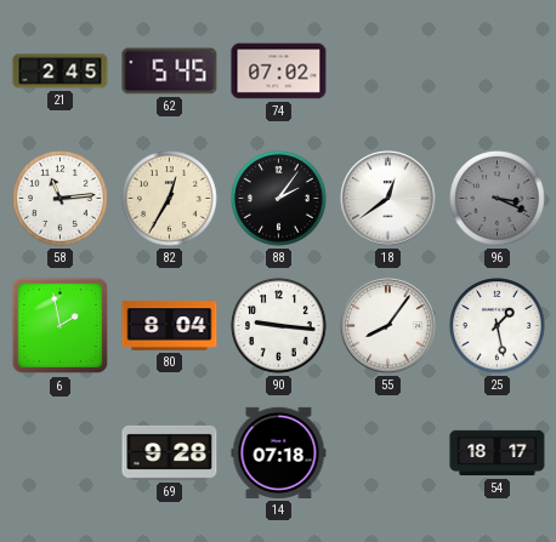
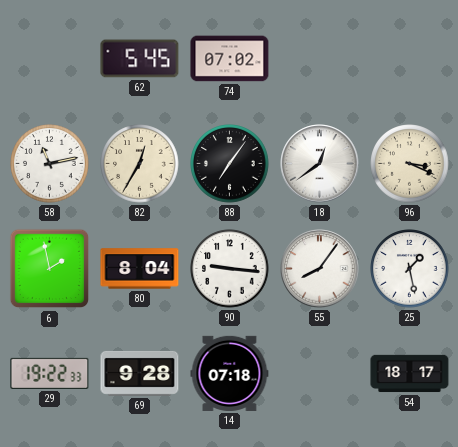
21: 2:45 -> none
58: 11:14 -> 11:13
88: 2:06 -> 7:06
96 dial: grey -> cream
29: none -> 19:22
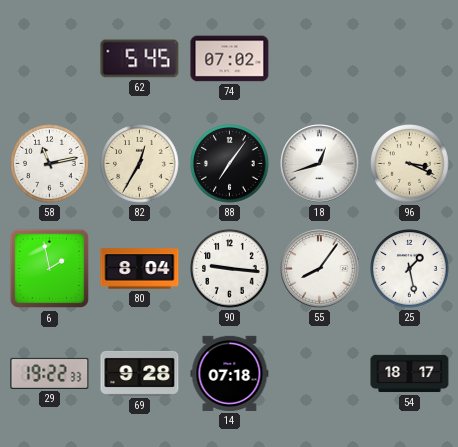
18: 12:39 -> 12:42
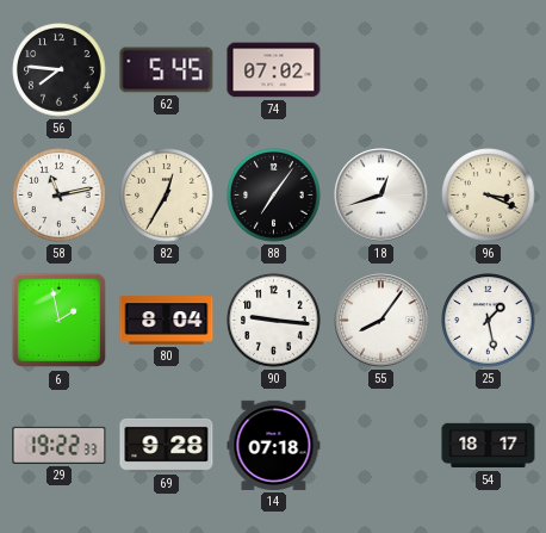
56: none -> 7:46
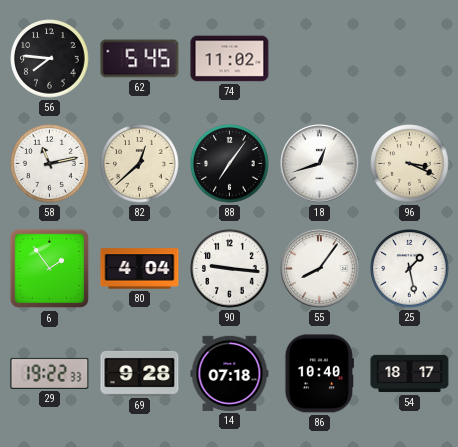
74: 07:02 -> 11:02
82: 12:35 -> 12:38
6: 1:58 -> 1:54
80: 8:04 -> 4:04
86: none -> 10:40
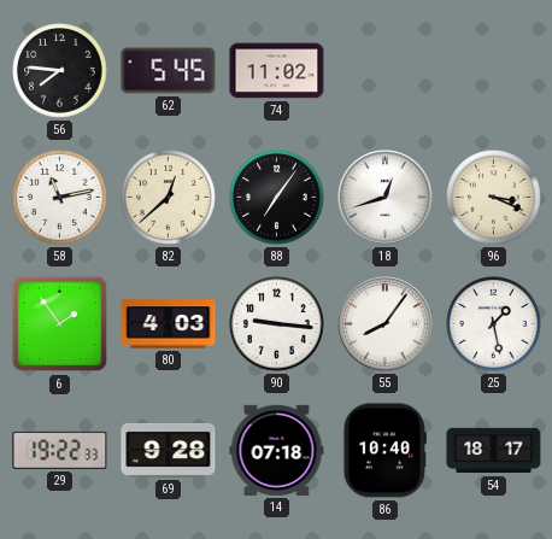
80: 4:04 -> 4:03
